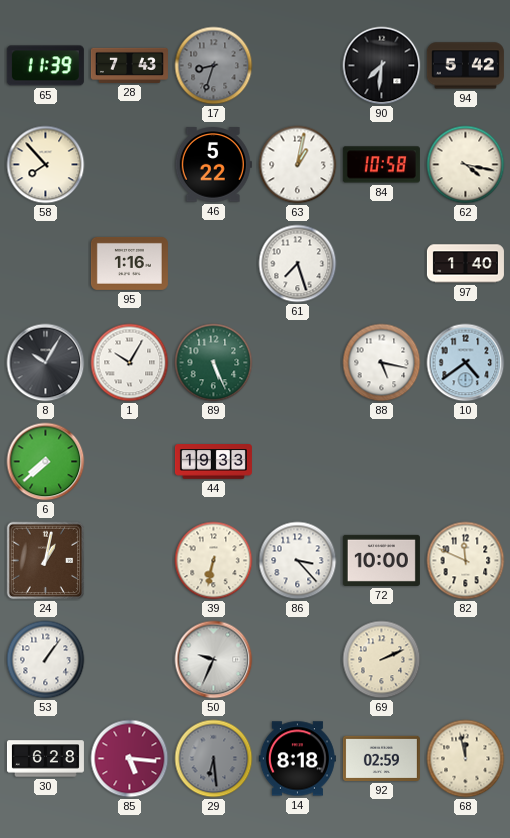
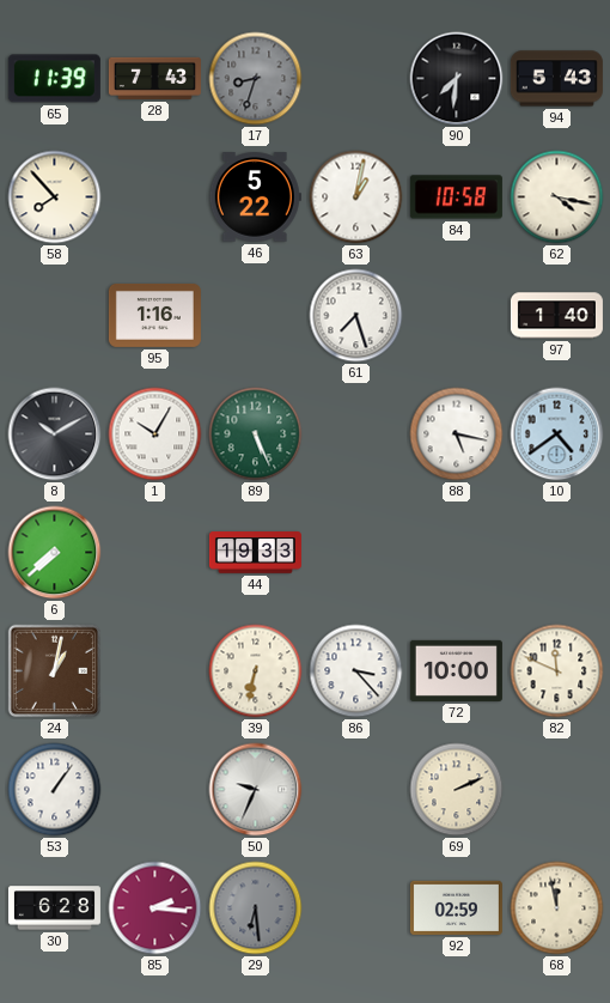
94: 5:42 -> 5:43
8: 10:05 -> 10:10
85: 5:16 -> 2:16
14: 8:18 -> none
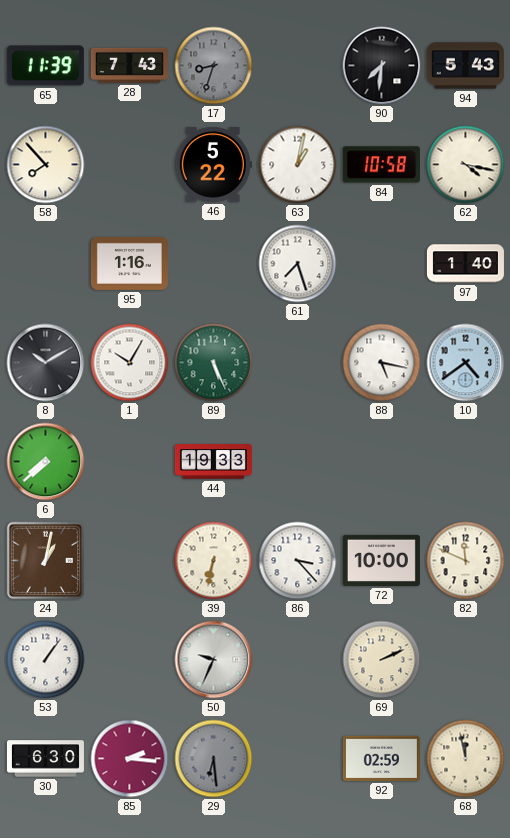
30: 6:28 -> 6:30
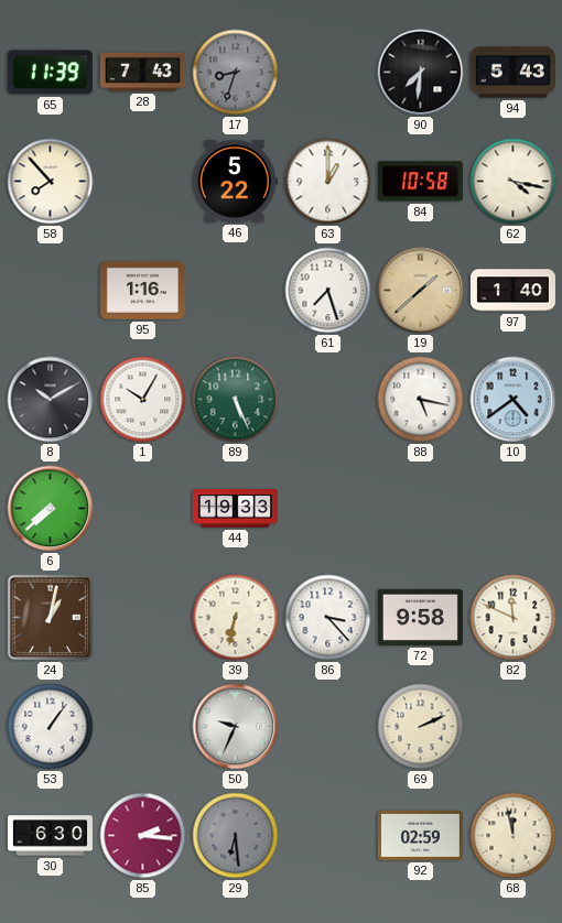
63: 1:02 -> 1:00
19: none -> 1:38
72: 10:00 -> 9:58
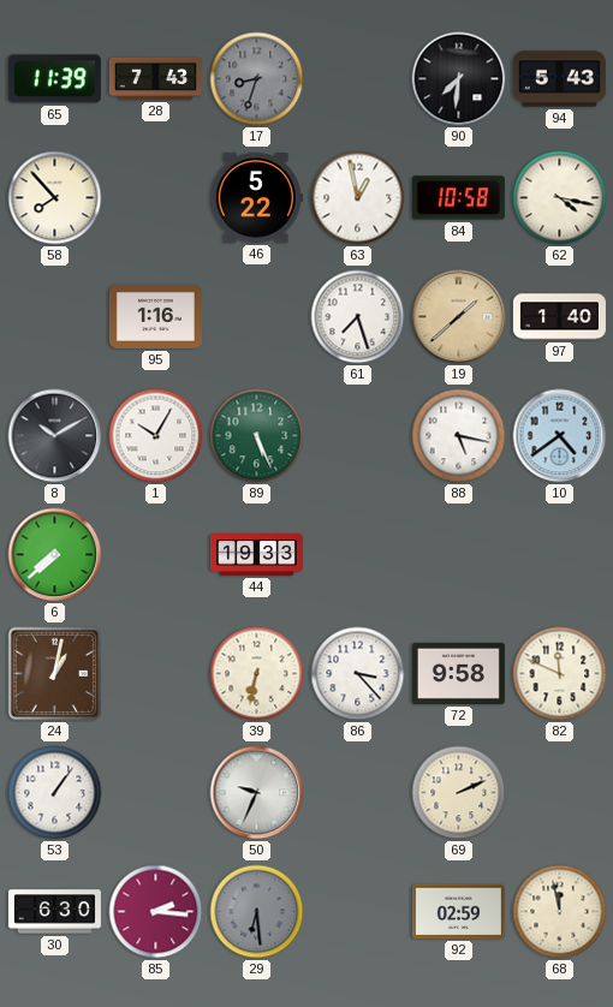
63: 1:00 -> 12:58
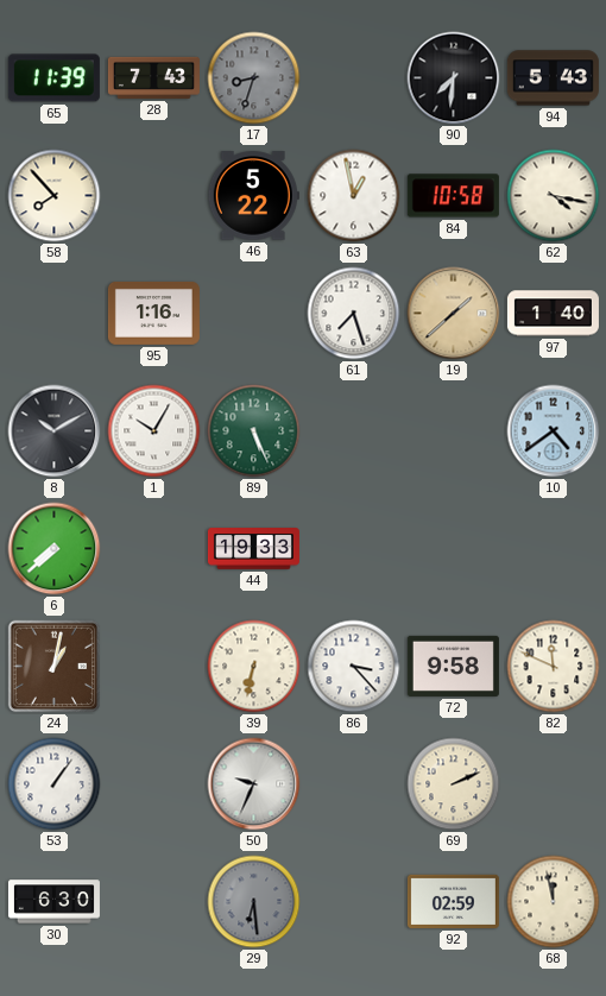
88: 5:17 -> none
85: 2:16 -> none
